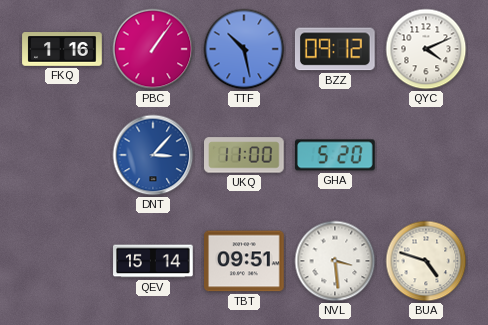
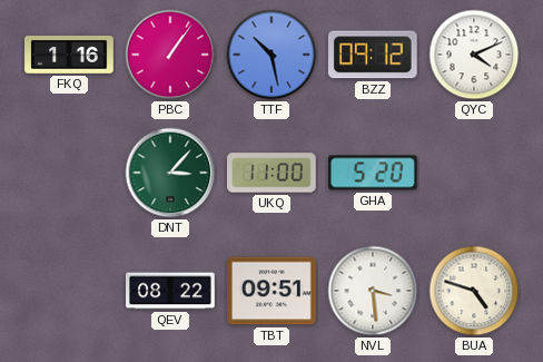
DNT dial: blue -> green
QEV: 15:14 -> 08:22
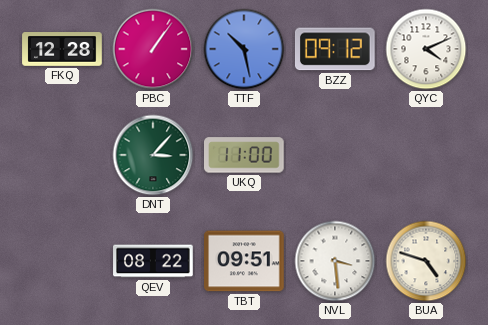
FKQ: 1:16 -> 12:28
GHA: 5:20 -> none
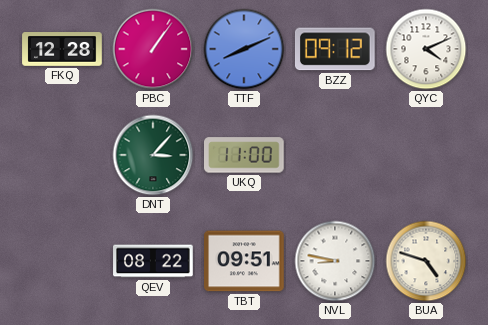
TTF: 10:28 -> 8:11
NVL: 3:29 -> 8:47
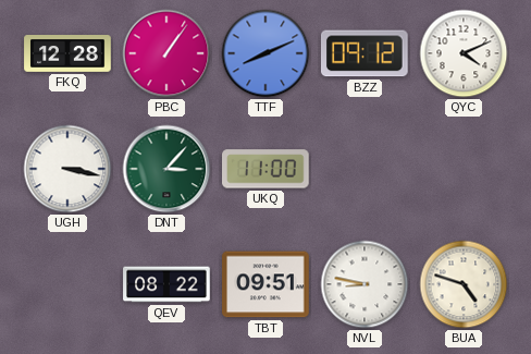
UGH: none -> 3:17
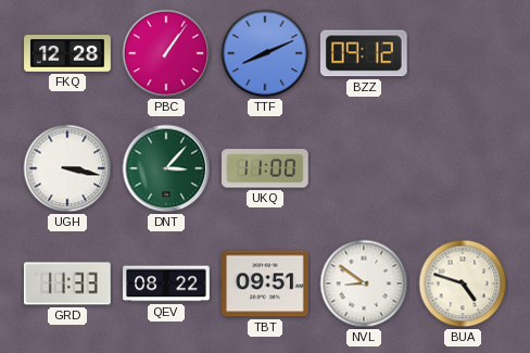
QYC: 4:11 -> none
GRD: none -> 11:33
NVL: 8:47 -> 8:51
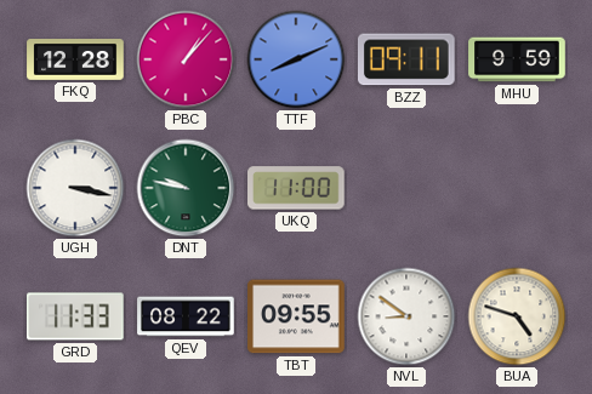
PBC: 1:06 -> 1:07
BZZ: 09:12 -> 09:11
MHU: none -> 9:59
DNT: 3:07 -> 9:47
TBT: 09:51 -> 09:55
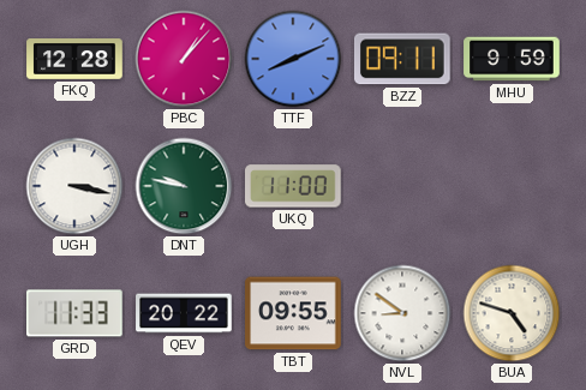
QEV: 08:22 -> 20:22
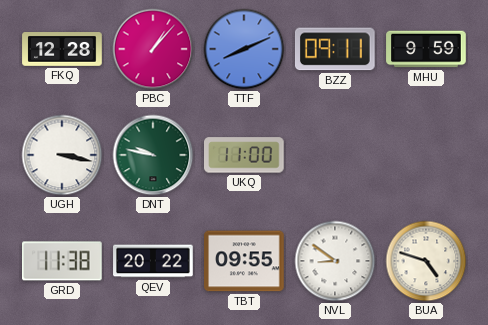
GRD: 11:33 -> 11:38
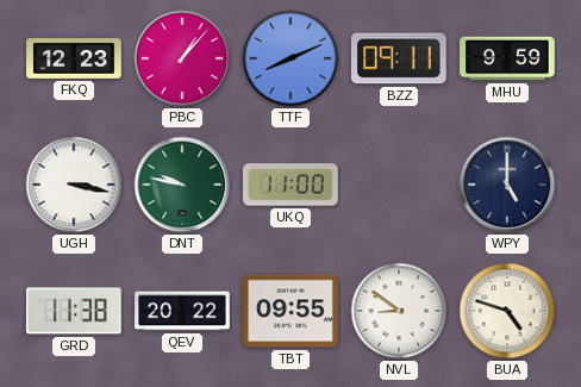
FKQ: 12:28 -> 12:23
WPY: none -> 5:00
